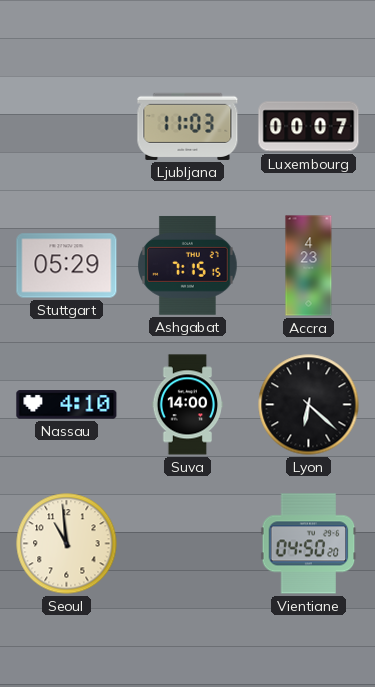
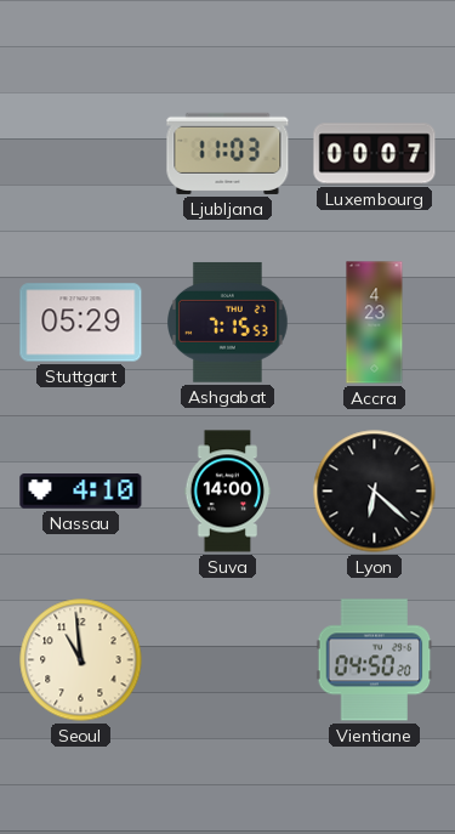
Ashgabat: 7:15:15 -> 7:15:53
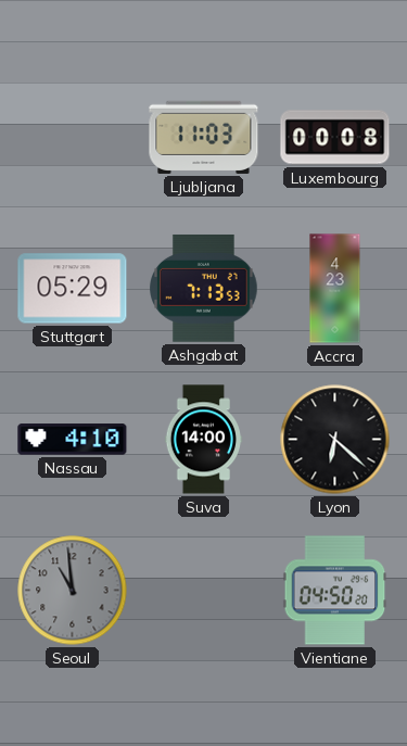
Luxembourg: 00:07 -> 00:08
Ashgabat: 7:15 -> 7:13
Seoul dial: cream -> grey
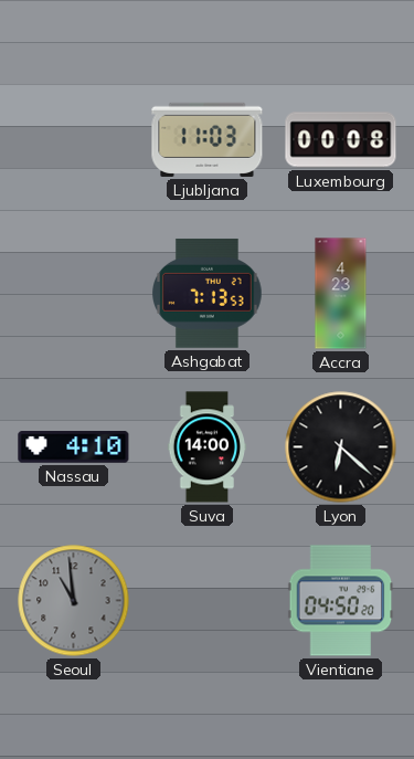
Stuttgart: 05:29 -> none
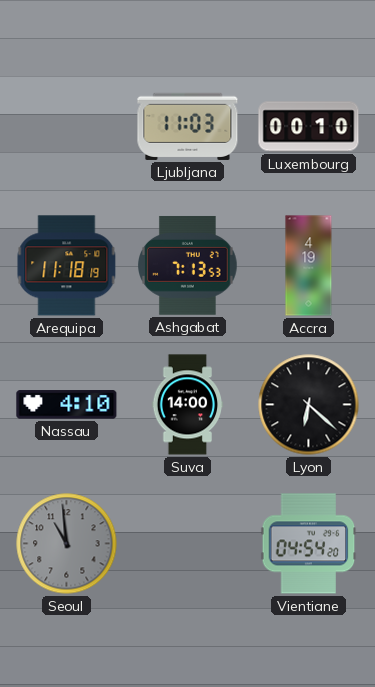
Luxembourg: 00:08 -> 00:10
Arequipa: none -> 11:18
Accra: 4:23 -> 4:19
Vientiane: 04:50 -> 04:54
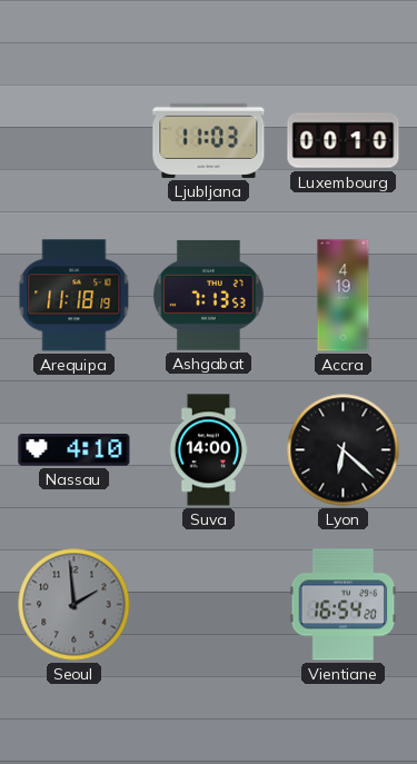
Seoul: 10:59 -> 1:59
Vientiane: 04:54 -> 16:54
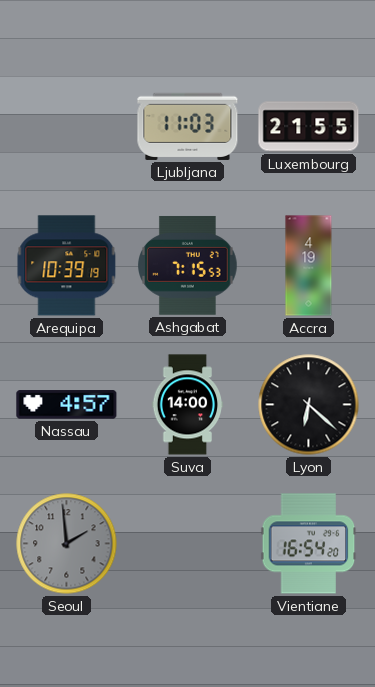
Luxembourg: 00:10 -> 21:55
Arequipa: 11:18 -> 10:39
Ashgabat: 7:13 -> 7:15
Nassau: 4:10 -> 4:57
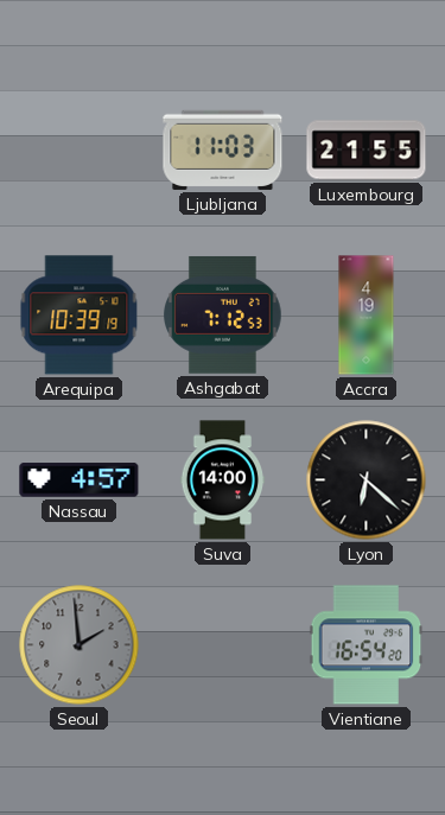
Ashgabat: 7:15 -> 7:12
